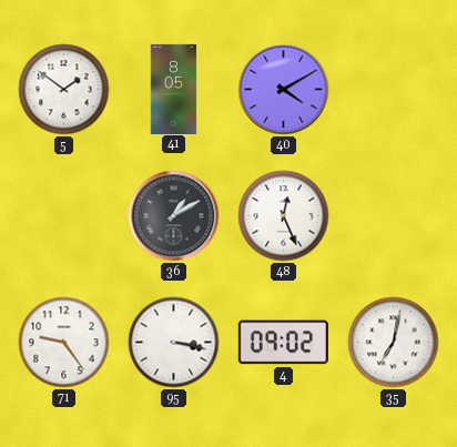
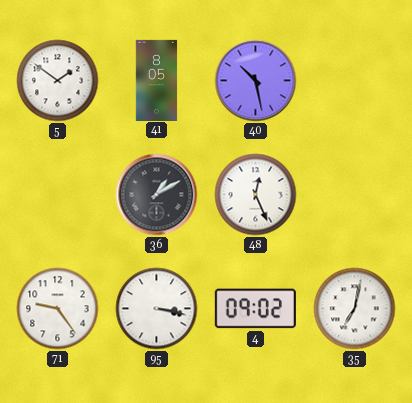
40: 4:10 -> 10:28
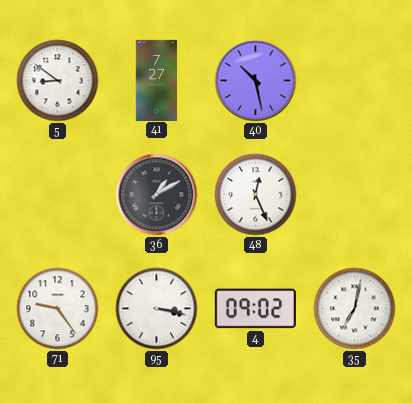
5: 1:51 -> 8:51
41: 8:05 -> 7:27
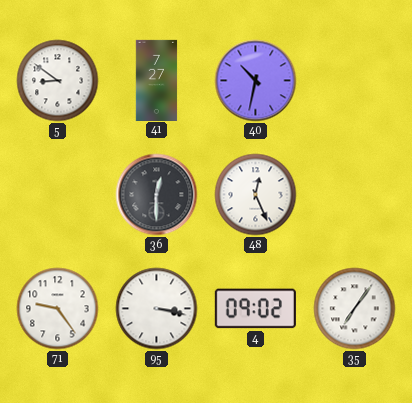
40: 10:28 -> 10:32
36: 1:10 -> 12:30
35: 7:02 -> 7:06
